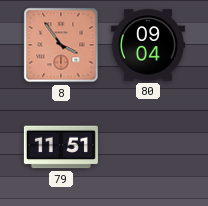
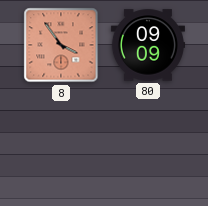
80: 09:04 -> 09:09
79: 11:51 -> none
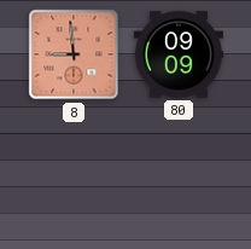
8: 3:54 -> 8:59
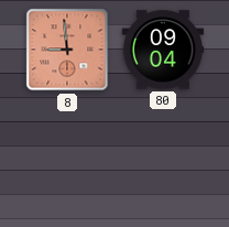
80: 09:09 -> 09:04
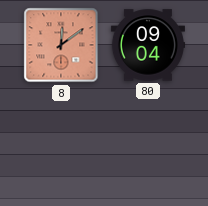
8: 8:59 -> 12:09
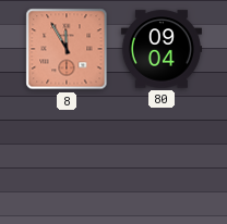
8: 12:09 -> 11:55
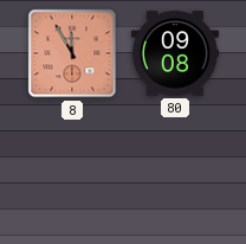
80: 09:04 -> 09:08
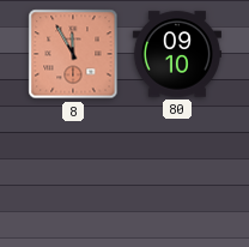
80: 09:08 -> 09:10
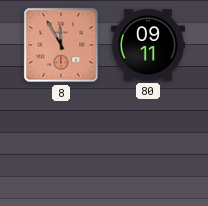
80: 09:10 -> 09:11
